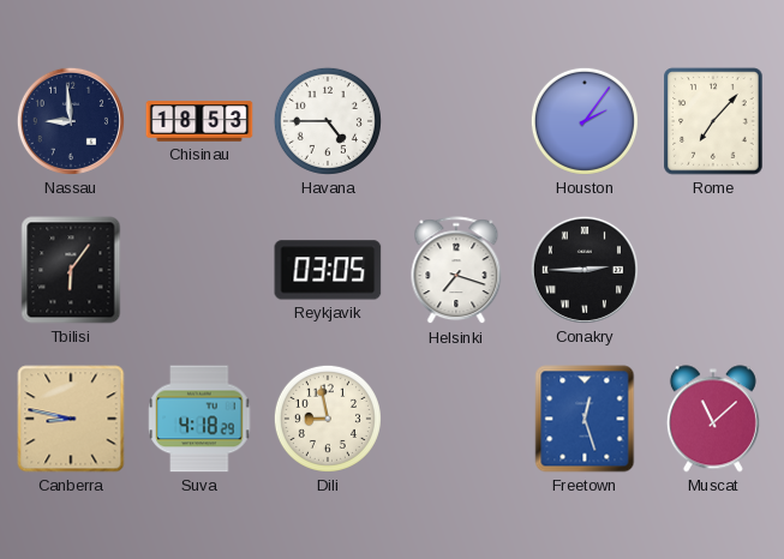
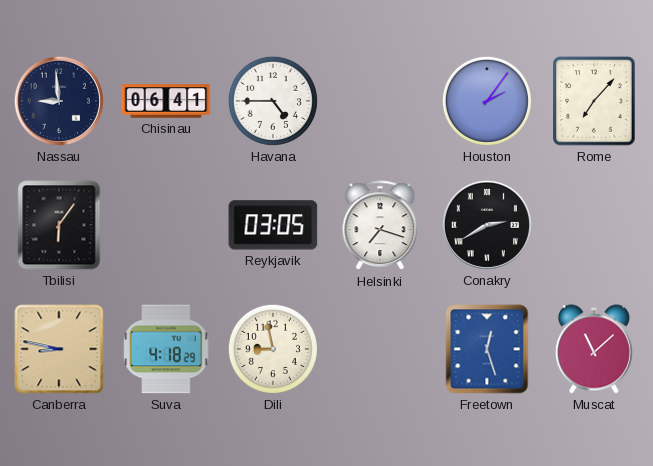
Chisinau: 18:53 -> 06:41
Conakry: 2:45 -> 2:40
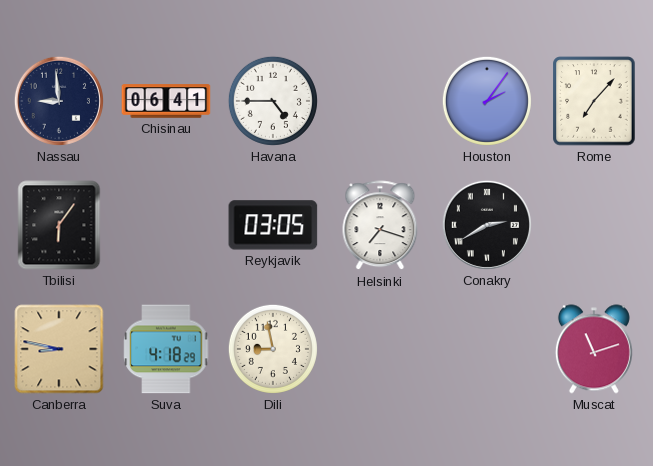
Freetown: 12:27 -> none
Muscat: 11:08 -> 11:12
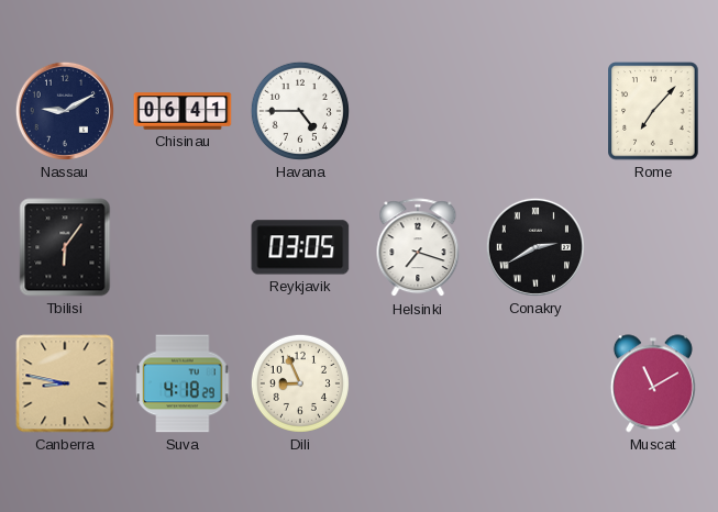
Nassau: 8:59 -> 9:10
Houston: 2:06 -> none
Dili: 8:58 -> 8:56
Muscat: 11:12 -> 11:10
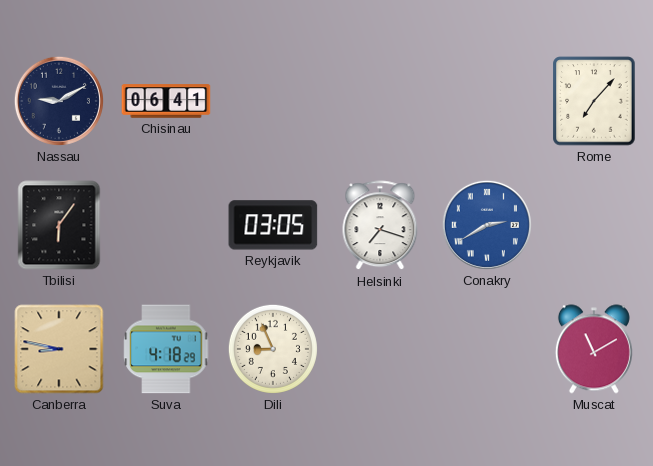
Havana: 4:45 -> none
Conakry dial: black -> blue
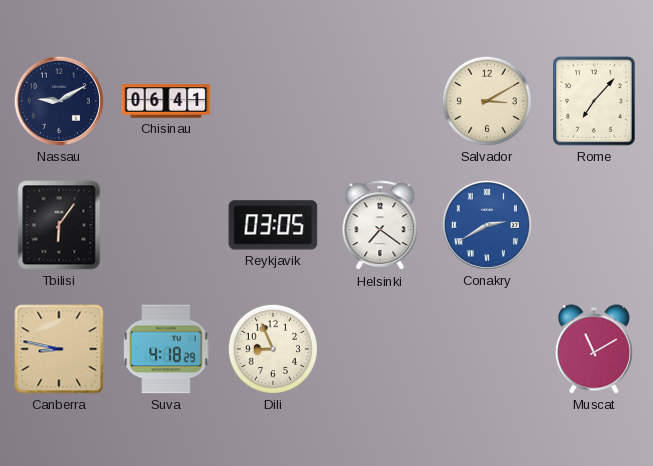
Salvador: none -> 3:10
Helsinki: 7:18 -> 7:21
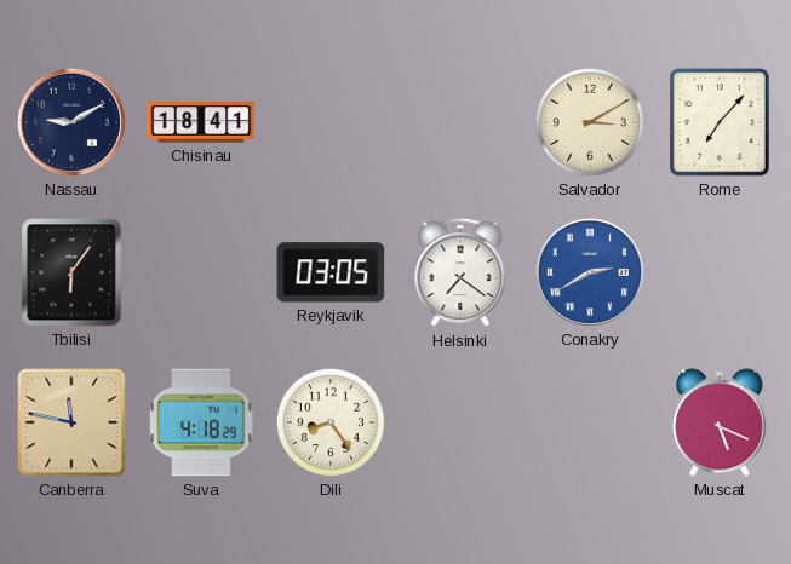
Chisinau: 06:41 -> 18:41
Canberra: 8:47 -> 11:47
Dili: 8:56 -> 8:24
Muscat: 11:10 -> 5:19
